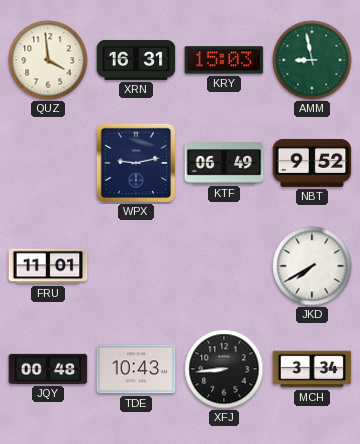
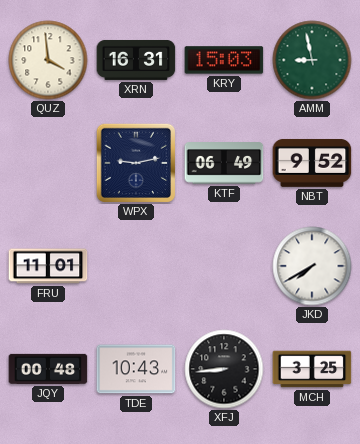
MCH: 3:34 -> 3:25
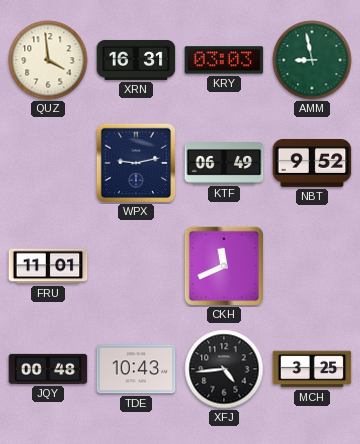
KRY: 15:03 -> 03:03
CKH: none -> 11:41
JKD: 7:40 -> none
XFJ: 8:44 -> 4:44
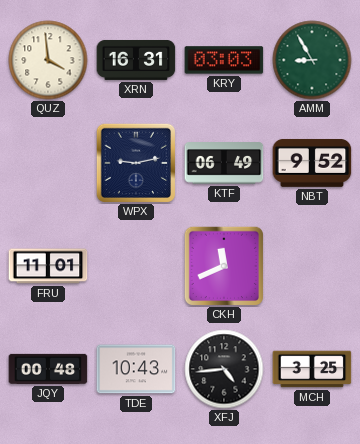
AMM: 8:58 -> 8:55
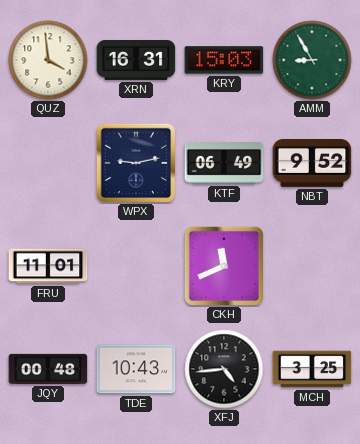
KRY: 03:03 -> 15:03
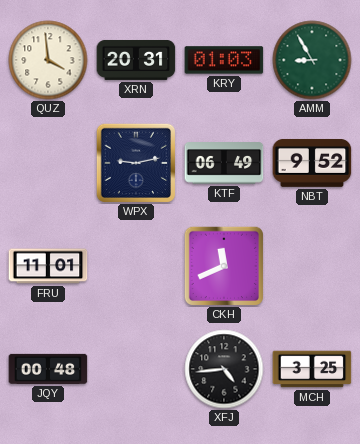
XRN: 16:31 -> 20:31
KRY: 15:03 -> 01:03
TDE: 10:43 -> none
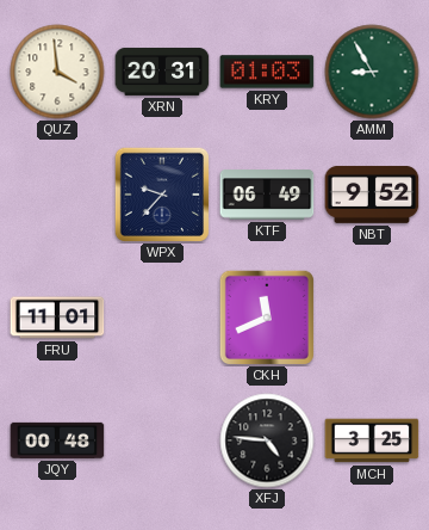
WPX: 9:13 -> 9:37
XFJ: 4:44 -> 4:46
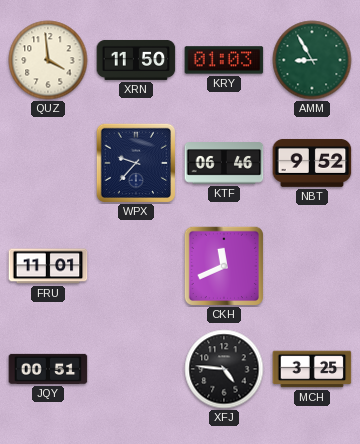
XRN: 20:31 -> 11:50
KTF: 06:49 -> 06:46
JQY: 00:48 -> 00:51
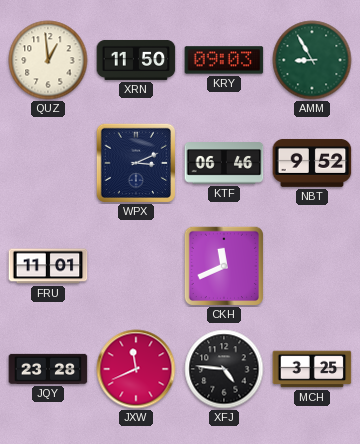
QUZ: 3:59 -> 12:59
KRY: 01:03 -> 09:03
WPX: 9:37 -> 3:11
JQY: 00:51 -> 23:28
JXW: none -> 11:41
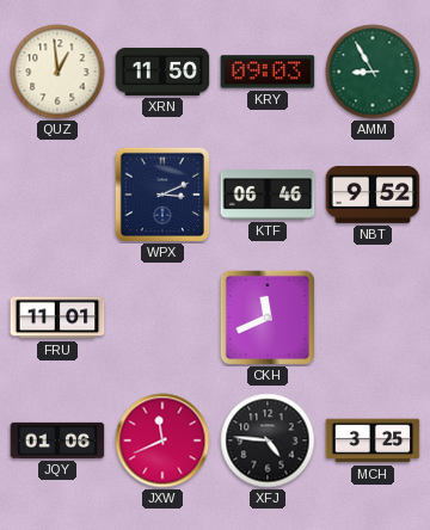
JQY: 23:28 -> 01:06
